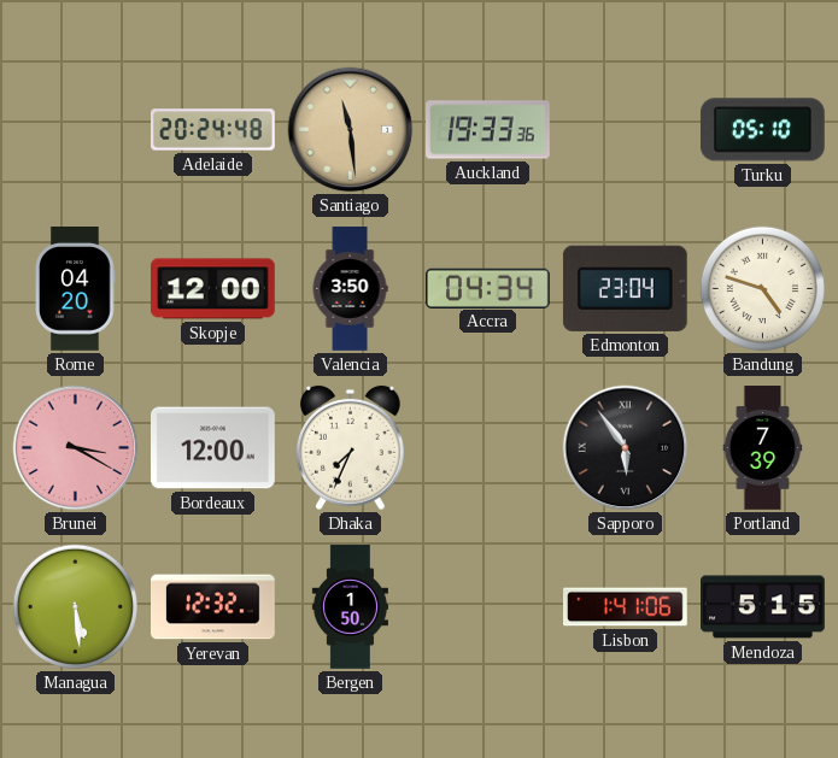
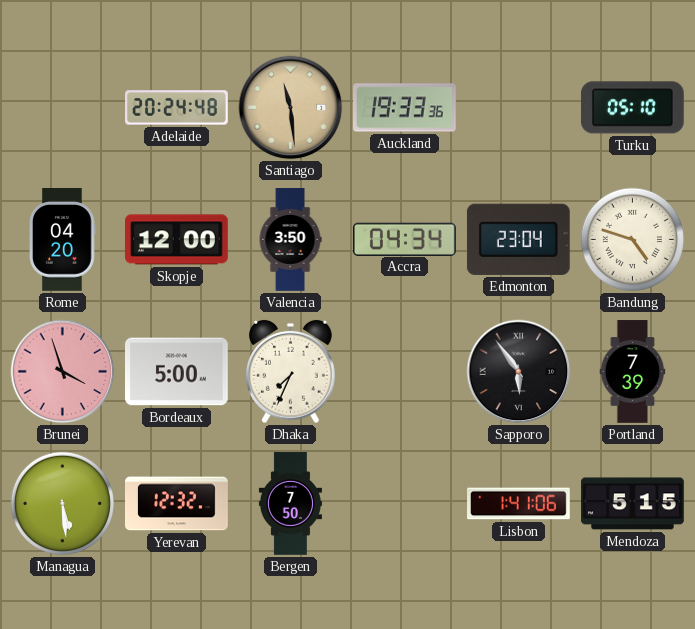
Brunei: 3:20 -> 3:57
Bordeaux: 12:00 -> 5:00
Bergen: 1:50 -> 7:50
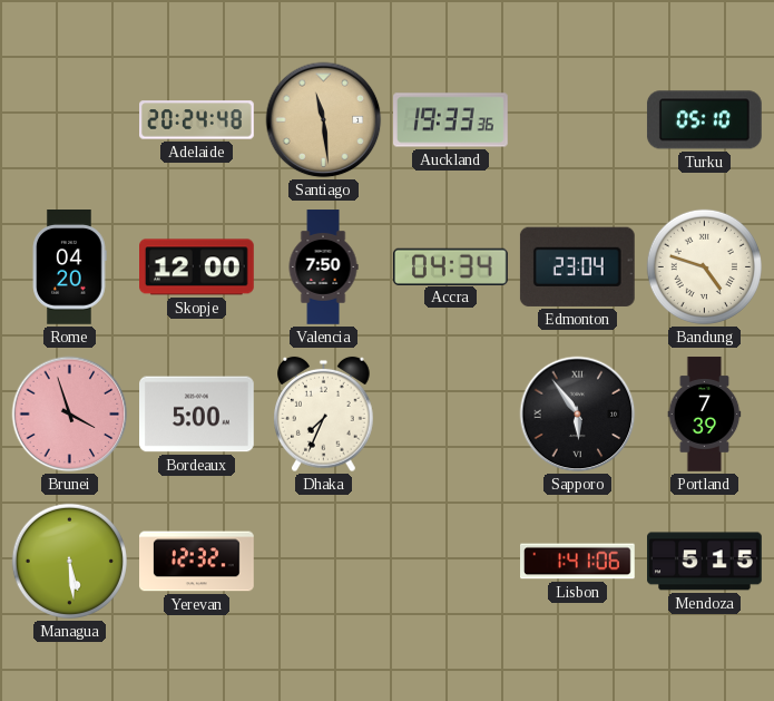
Valencia: 3:50 -> 7:50
Bergen: 7:50 -> none
